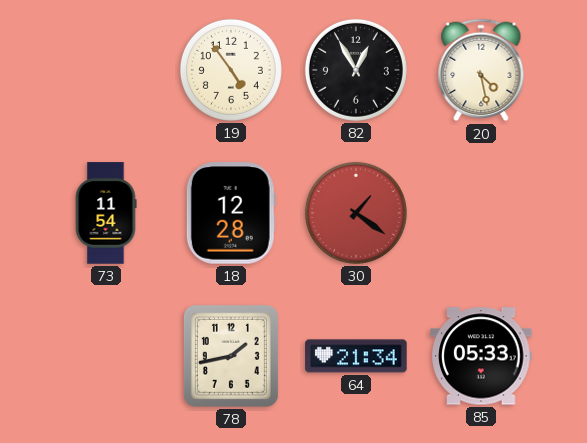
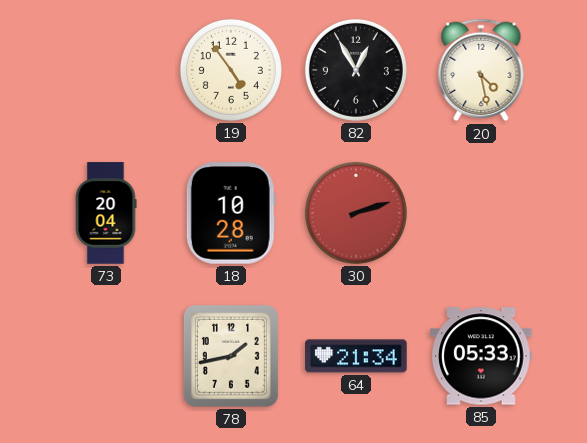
73: 11:54 -> 20:04
18: 12:28 -> 10:28
30: 1:21 -> 2:12
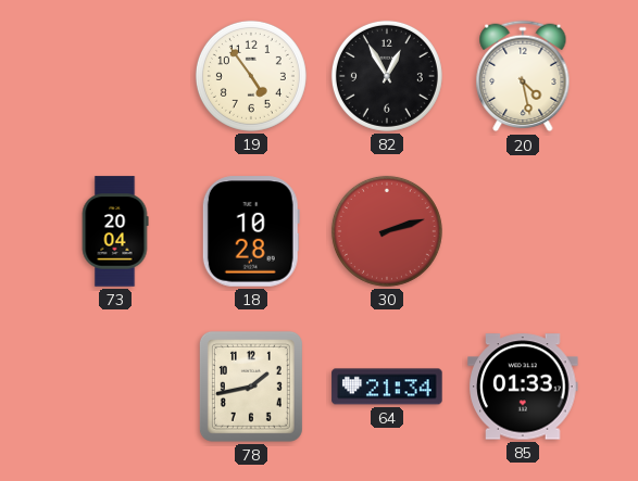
85: 05:33 -> 01:33
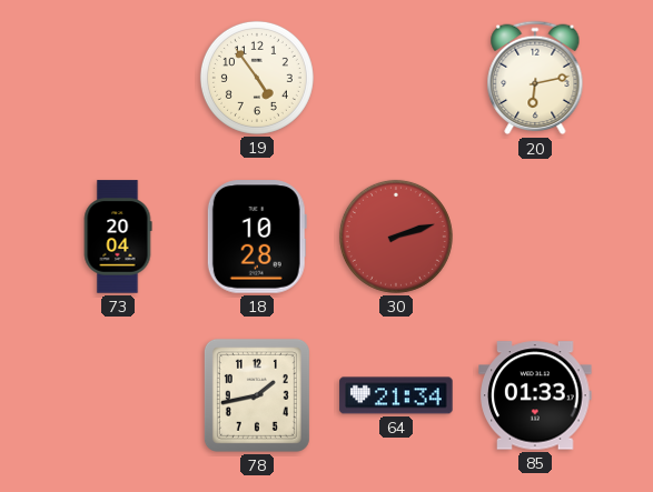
82: 12:55 -> none
20: 4:28 -> 6:13
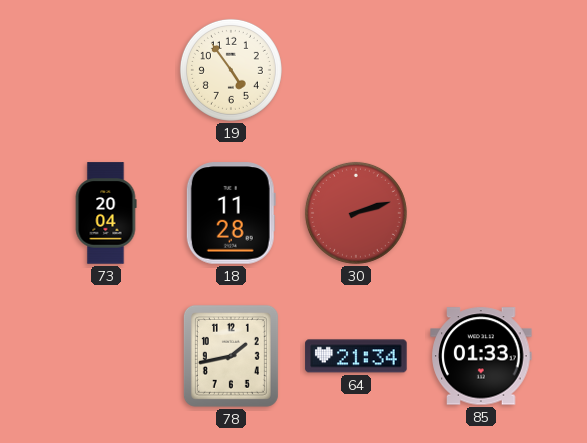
20: 6:13 -> none
18: 10:28 -> 11:28
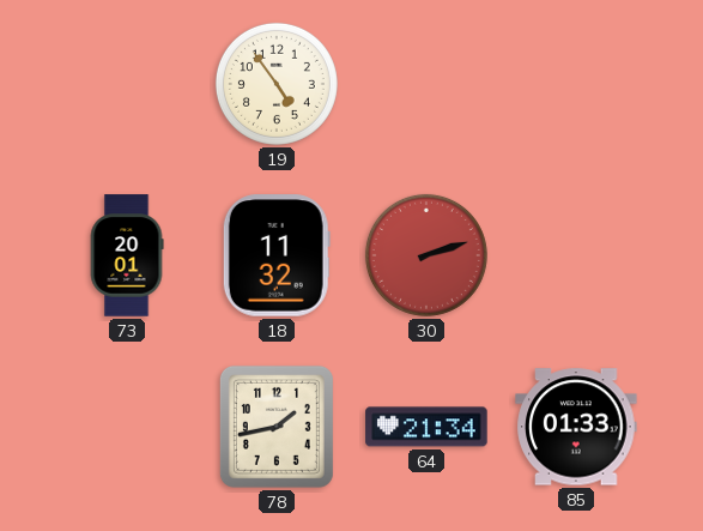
73: 20:04 -> 20:01
18: 11:28 -> 11:32
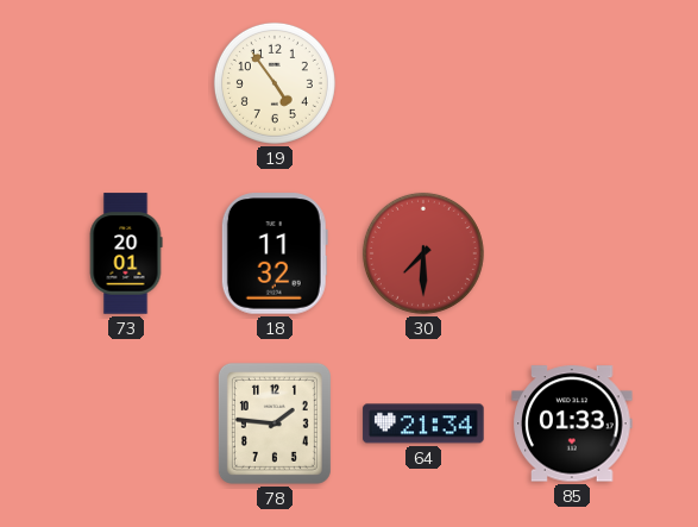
30: 2:12 -> 7:30
78: 1:43 -> 1:46
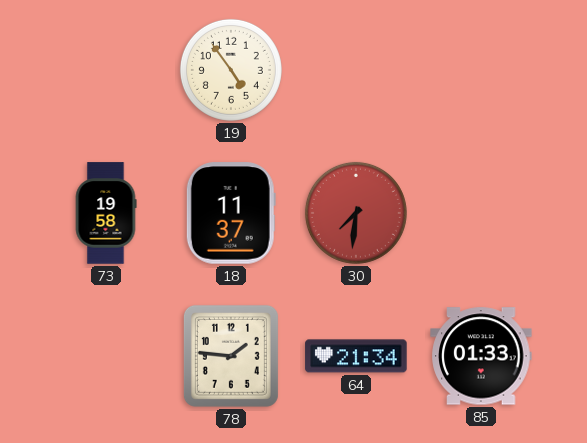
73: 20:01 -> 19:58
18: 11:32 -> 11:37
30: 7:30 -> 7:31
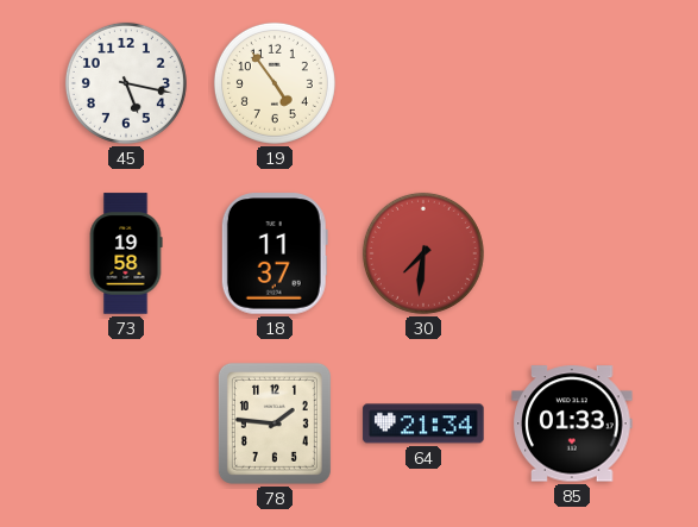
45: none -> 5:17
